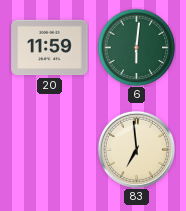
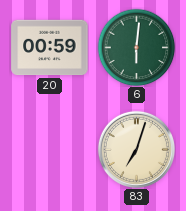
20: 11:59 -> 00:59
83: 6:59 -> 7:03
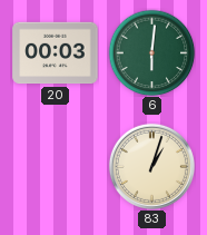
20: 00:59 -> 00:03
83: 7:03 -> 1:03
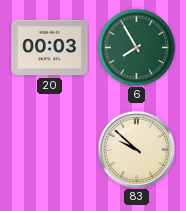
6: 6:01 -> 7:55
83: 1:03 -> 9:52
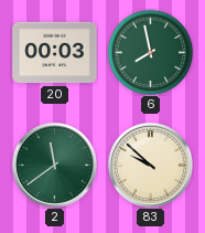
6: 7:55 -> 7:58
2: none -> 11:39
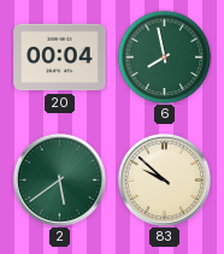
20: 00:03 -> 00:04
2: 11:39 -> 5:39
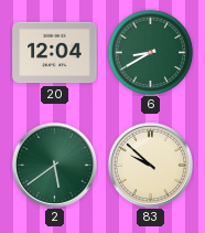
20: 00:04 -> 12:04
6: 7:58 -> 8:40
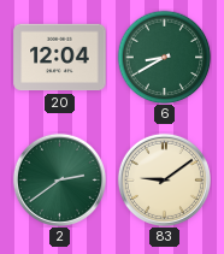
2: 5:39 -> 2:39
83: 9:52 -> 9:09
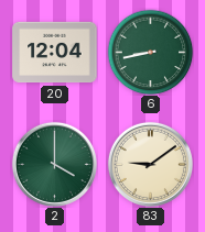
6: 8:40 -> 8:43
2: 2:39 -> 4:00
